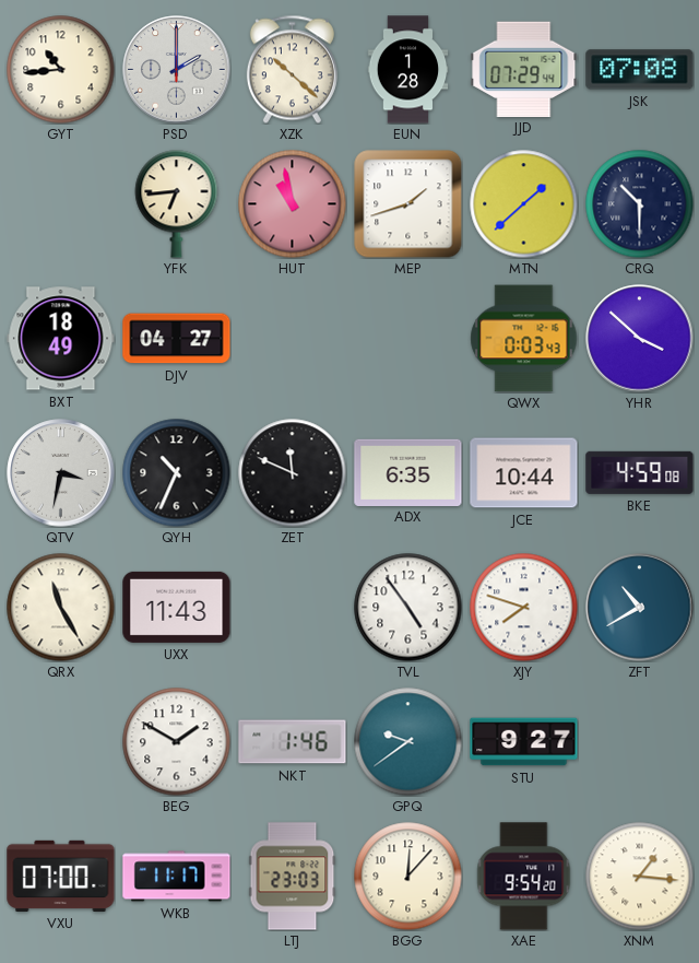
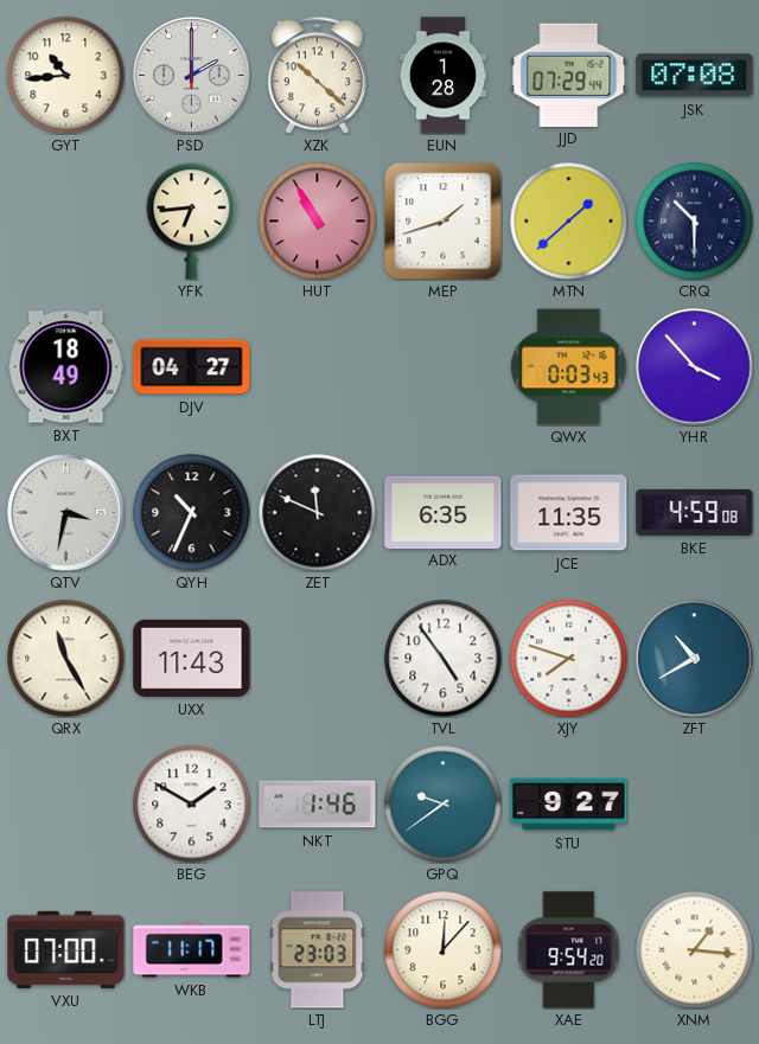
HUT: 10:58 -> 10:55
YHR: 3:52 -> 3:53
JCE: 10:44 -> 11:35
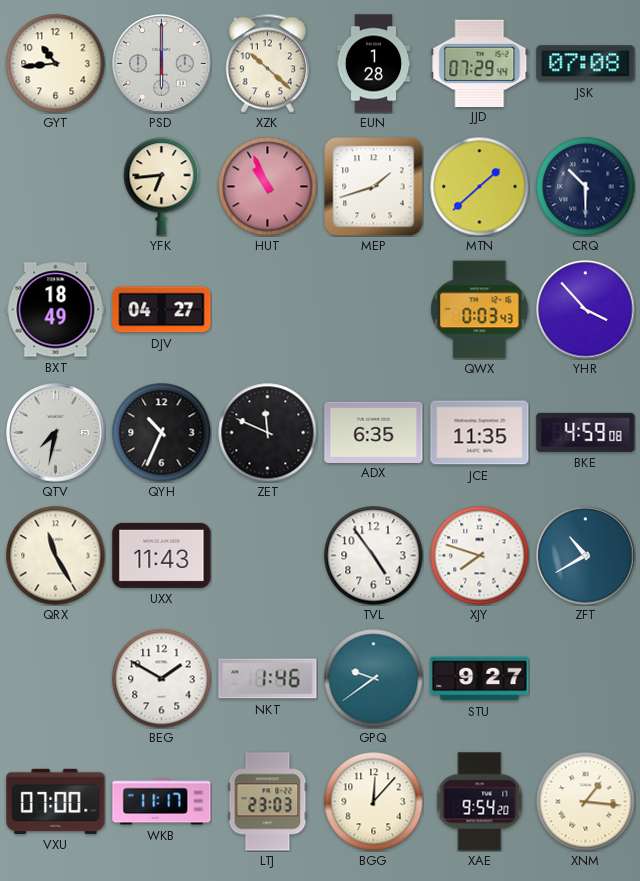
PSD: 2:00 -> 6:00
HUT: 10:55 -> 10:56
QTV: 3:32 -> 7:32
